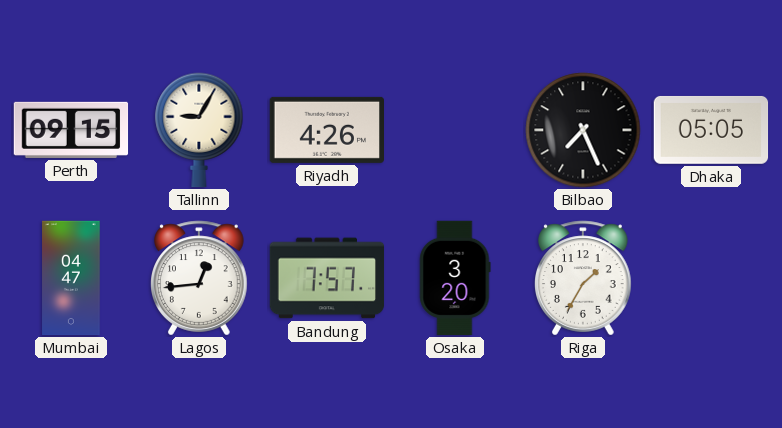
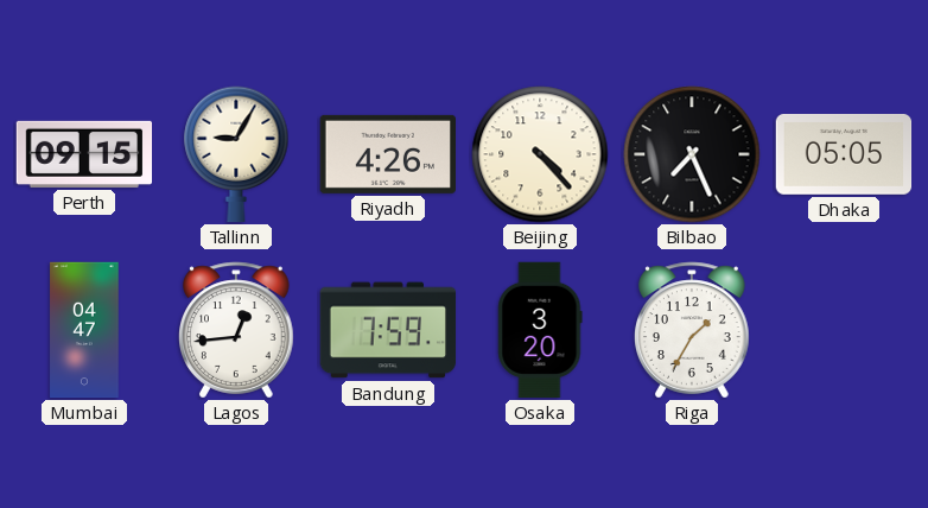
Beijing: none -> 4:23
Bandung: 7:57 -> 7:59
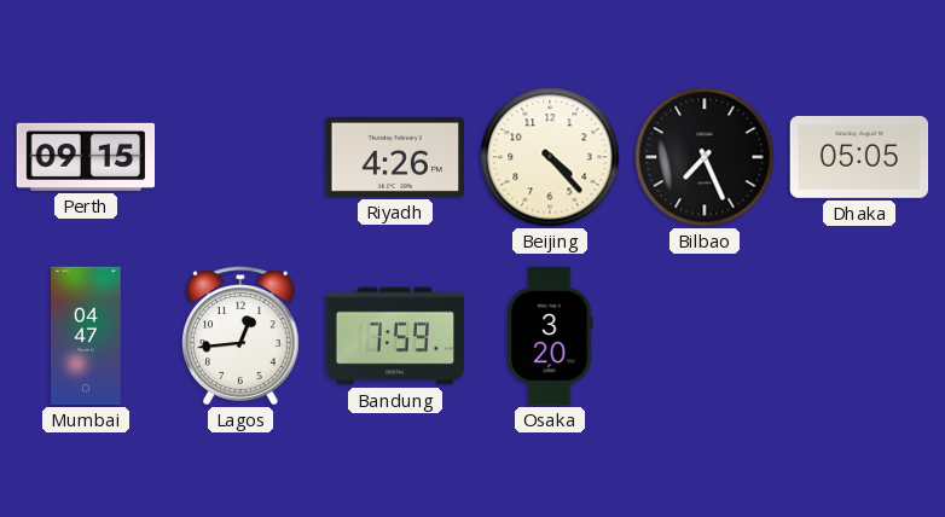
Tallinn: 9:05 -> none
Riga: 1:35 -> none
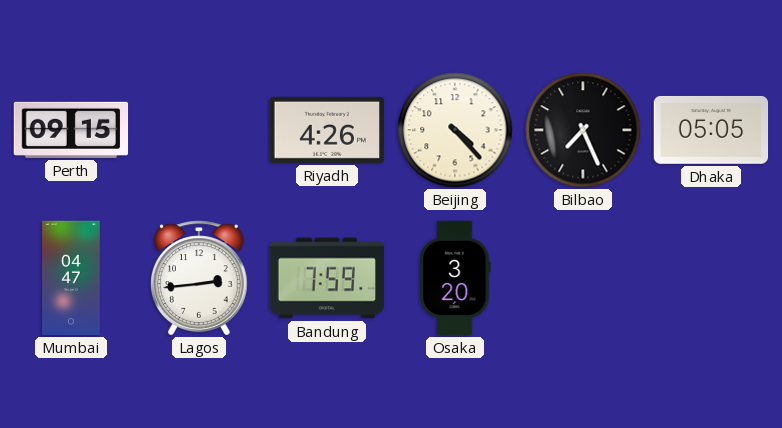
Lagos: 12:44 -> 2:44
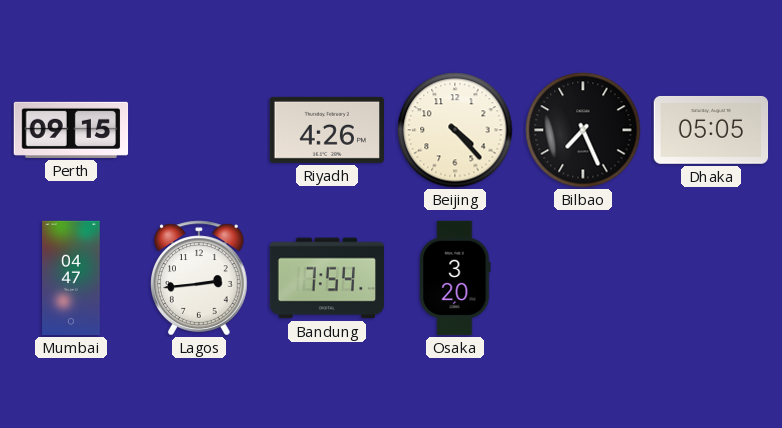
Bandung: 7:59 -> 7:54
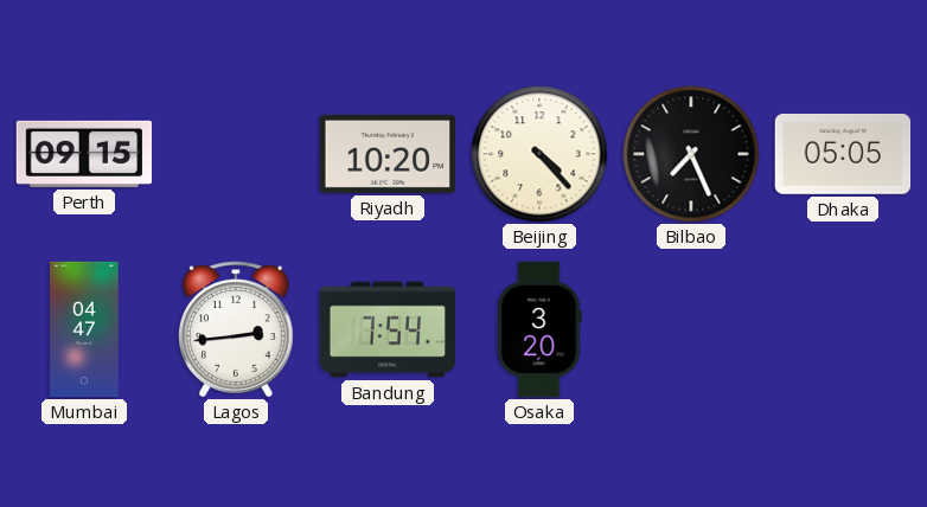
Riyadh: 4:26 -> 10:20
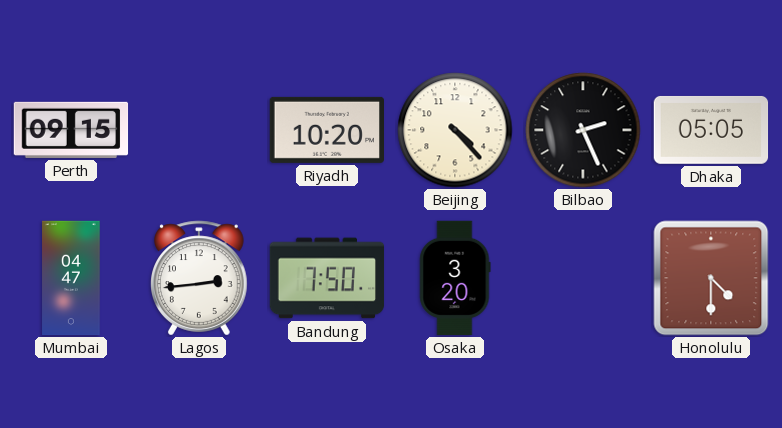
Bilbao: 7:26 -> 2:26
Bandung: 7:54 -> 7:50
Honolulu: none -> 4:30
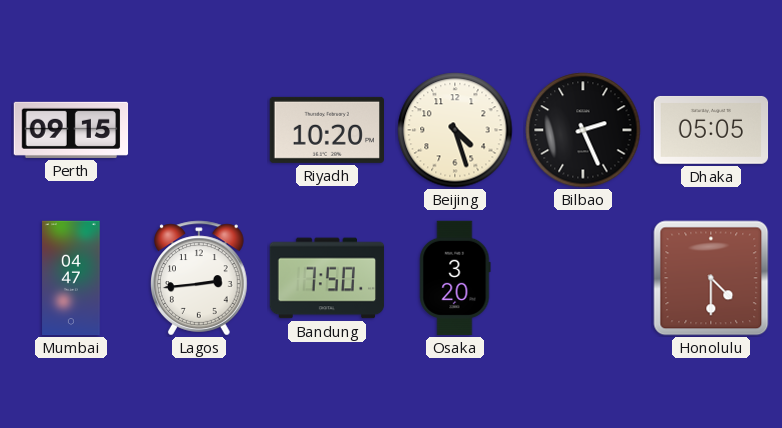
Beijing: 4:23 -> 4:27
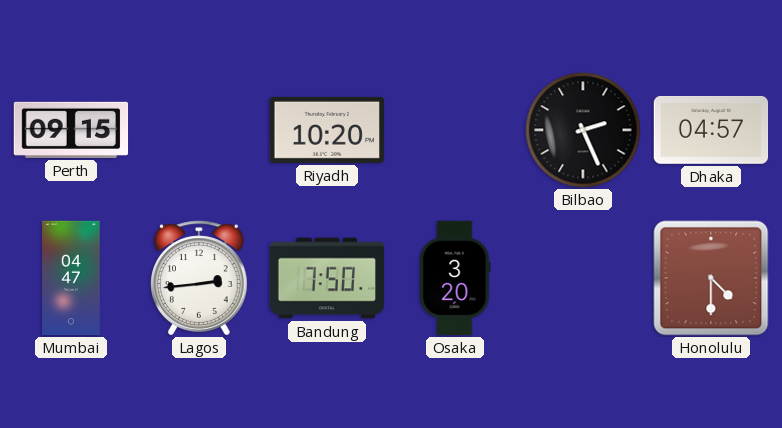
Beijing: 4:27 -> none
Dhaka: 05:05 -> 04:57
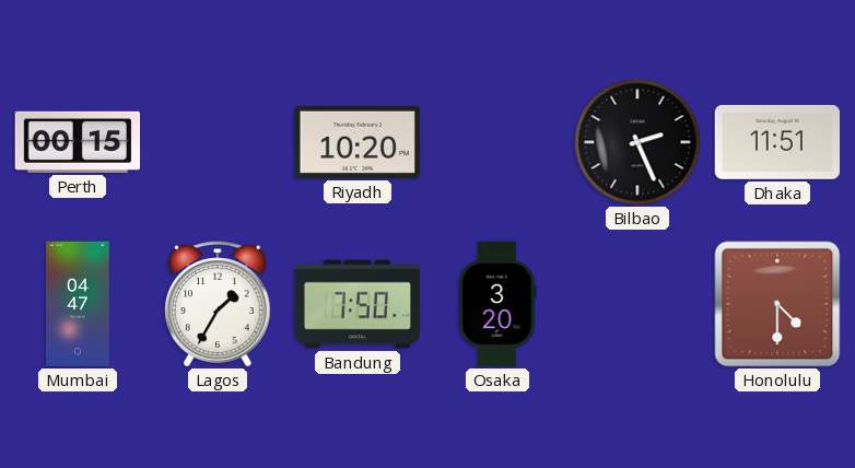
Perth: 09:15 -> 00:15
Dhaka: 04:57 -> 11:51
Lagos: 2:44 -> 1:35
